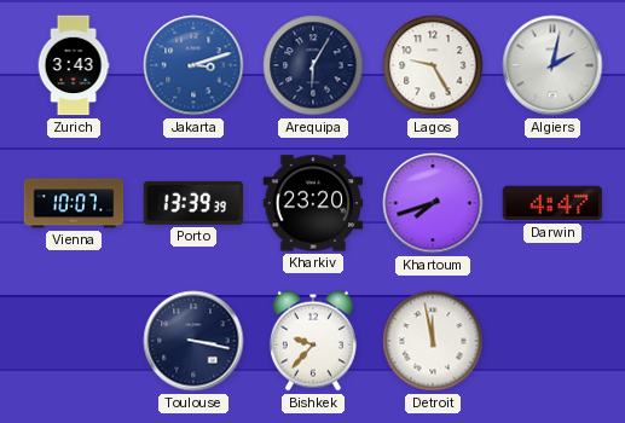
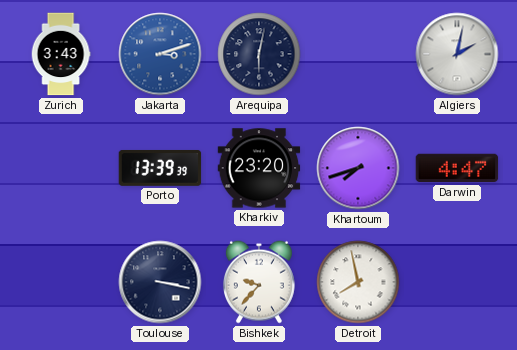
Arequipa: 6:05 -> 6:02
Lagos: 9:25 -> none
Vienna: 10:07 -> none
Detroit: 11:58 -> 7:58
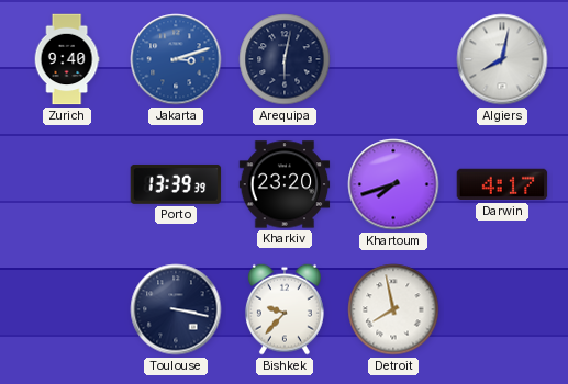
Zurich: 3:43 -> 9:40
Algiers: 2:02 -> 8:02
Darwin: 4:47 -> 4:17
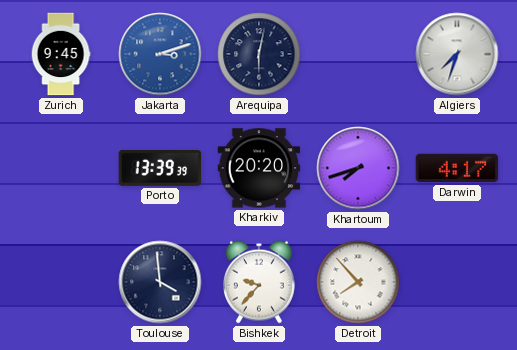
Zurich: 9:40 -> 9:45
Algiers: 8:02 -> 7:33
Kharkiv: 23:20 -> 20:20
Toulouse: 3:17 -> 3:59
Detroit: 7:58 -> 7:53
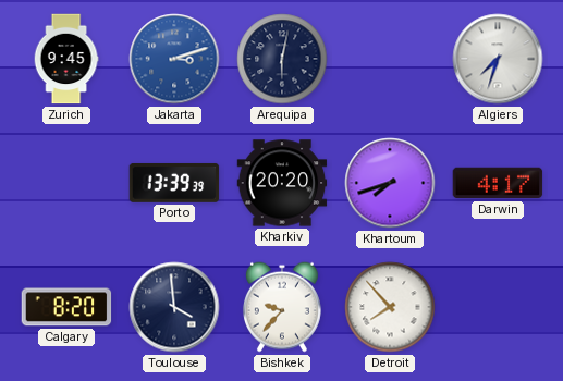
Calgary: none -> 8:20
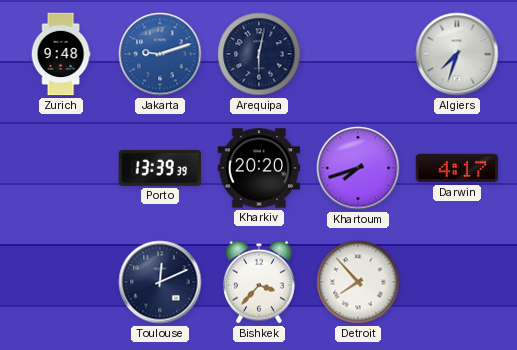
Zurich: 9:45 -> 9:48
Jakarta: 3:12 -> 9:12
Calgary: 8:20 -> none
Toulouse: 3:59 -> 12:11
Bishkek: 9:37 -> 3:37
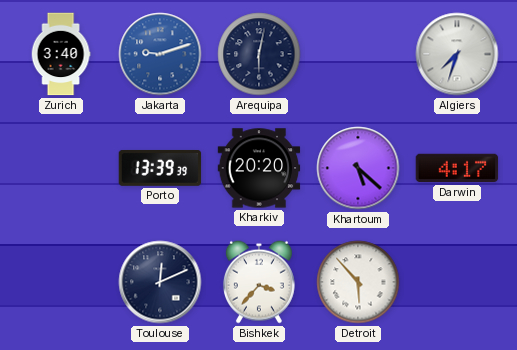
Zurich: 9:48 -> 3:40
Khartoum: 7:42 -> 5:22
Detroit: 7:53 -> 5:53
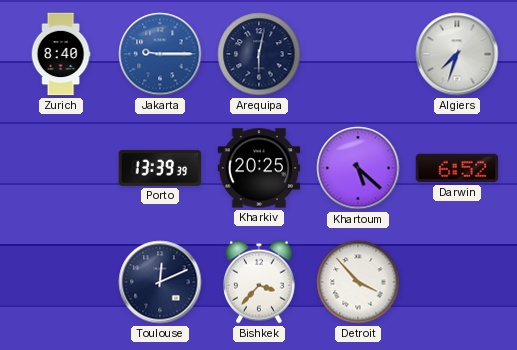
Zurich: 3:40 -> 8:40
Jakarta: 9:12 -> 9:15
Kharkiv: 20:20 -> 20:25
Darwin: 4:17 -> 6:52
Detroit: 5:53 -> 3:53
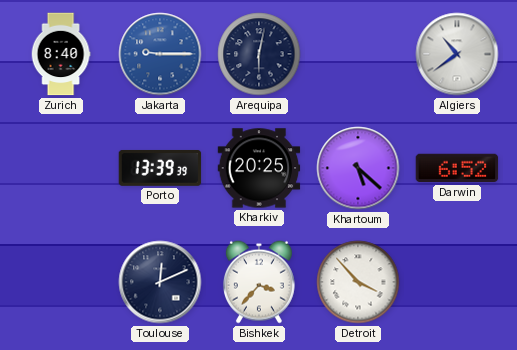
Algiers: 7:33 -> 10:39
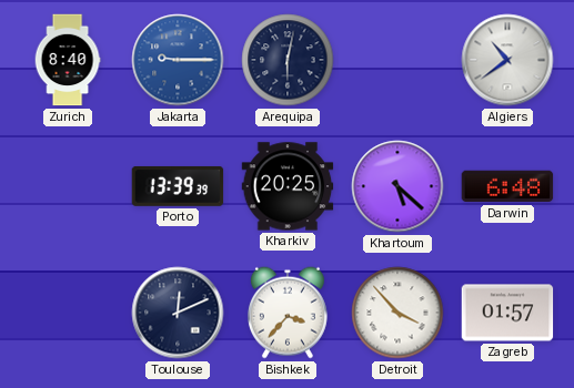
Darwin: 6:52 -> 6:48
Zagreb: none -> 01:57
